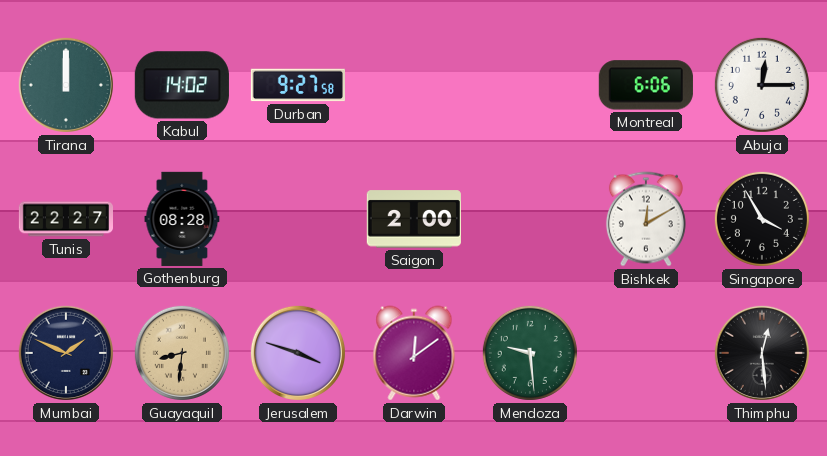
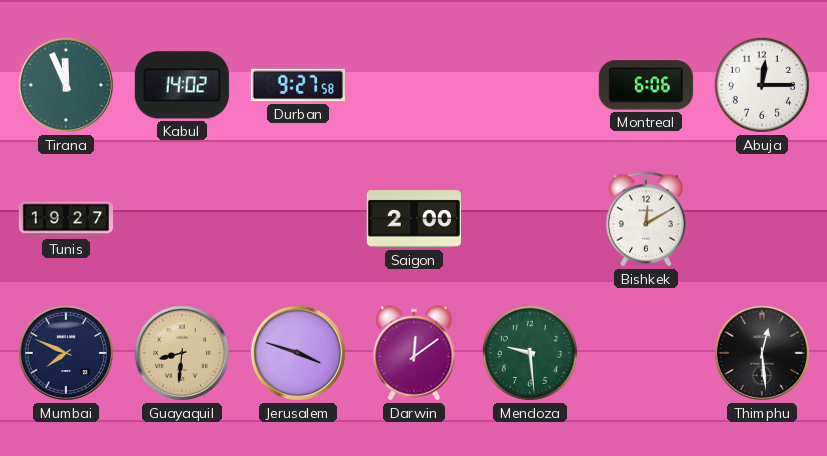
Tirana: 12:00 -> 11:56
Tunis: 22:27 -> 19:27
Gothenburg: 08:28 -> none
Singapore: 3:55 -> none
Mumbai: 1:49 -> 7:49
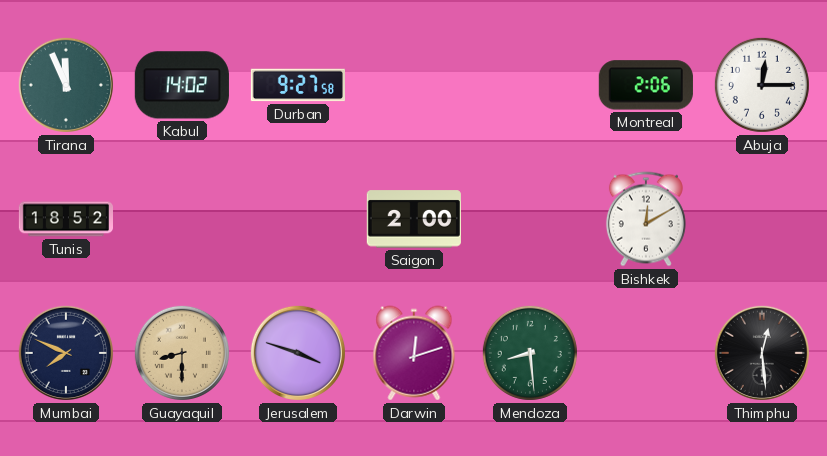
Montreal: 6:06 -> 2:06
Tunis: 19:27 -> 18:52
Guayaquil: 8:31 -> 8:30
Darwin: 12:09 -> 12:12
Mendoza: 9:29 -> 8:29
